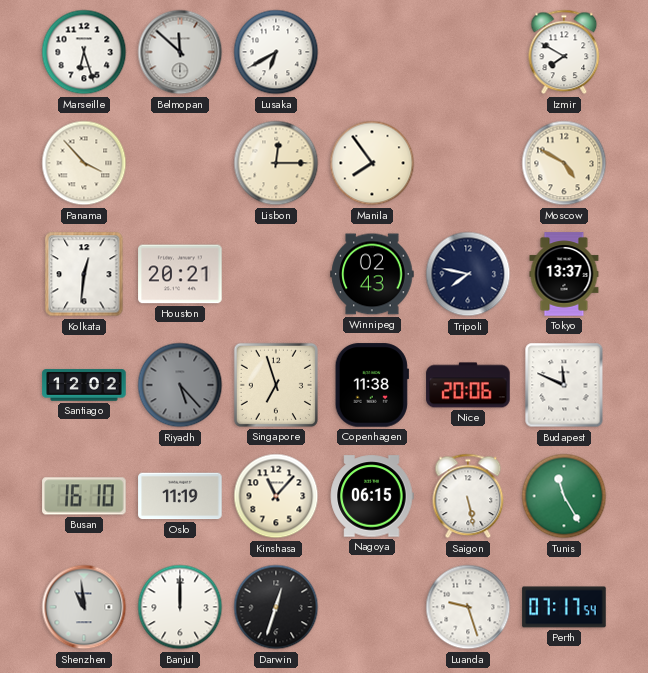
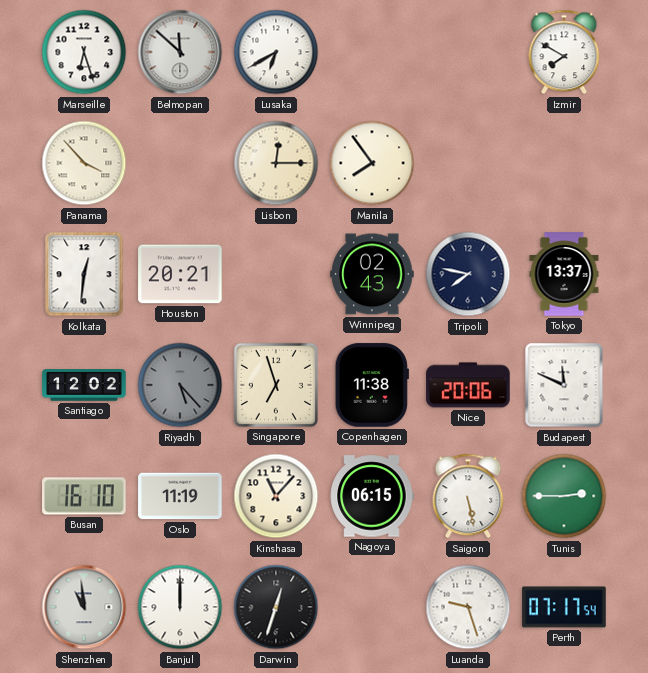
Moscow: 4:50 -> none
Tunis: 11:25 -> 2:45
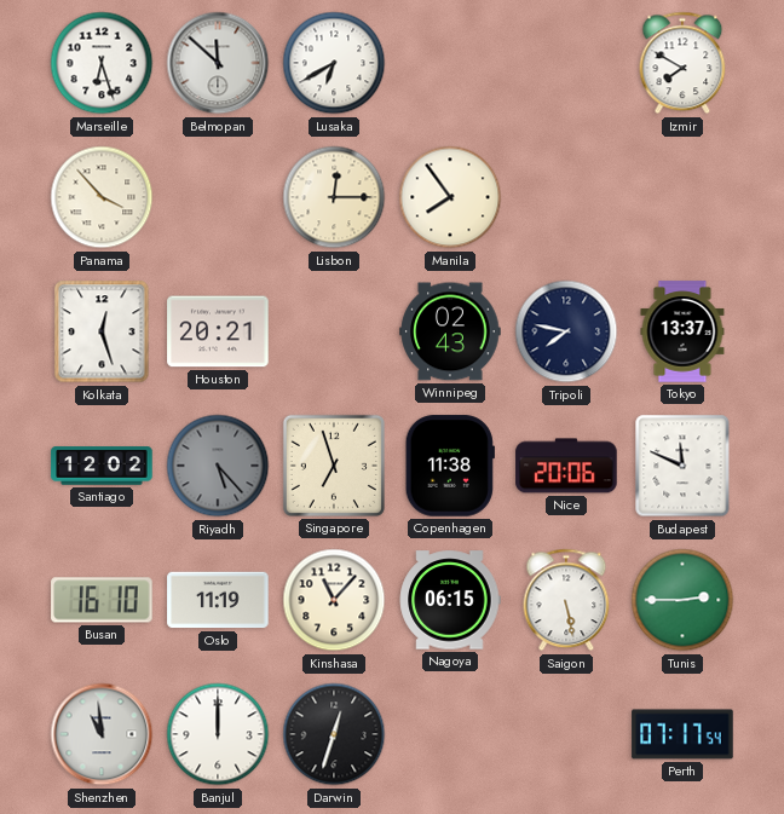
Kolkata: 12:31 -> 12:27
Luanda: 9:27 -> none
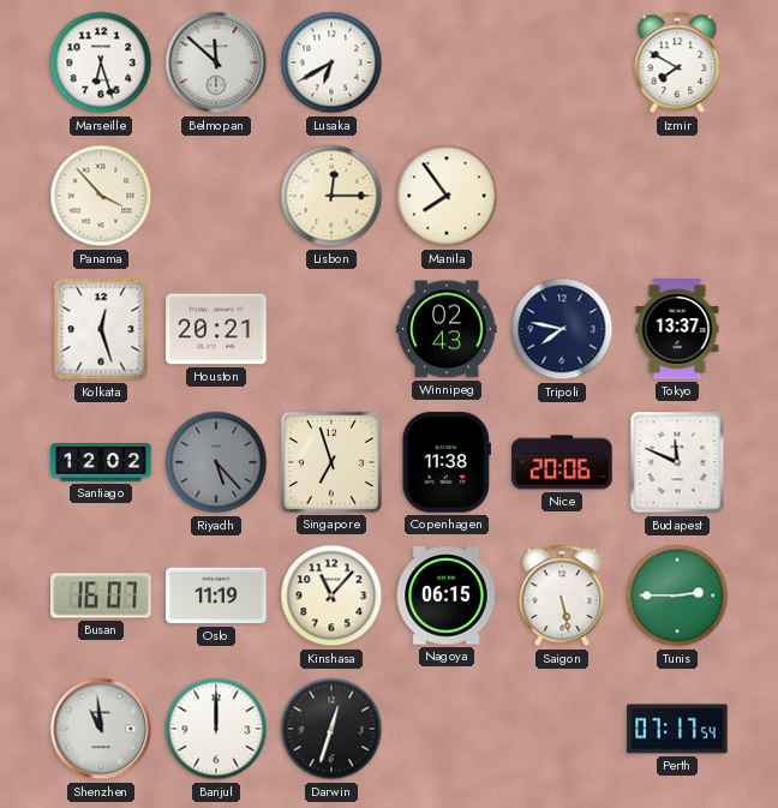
Busan: 16:10 -> 16:07
